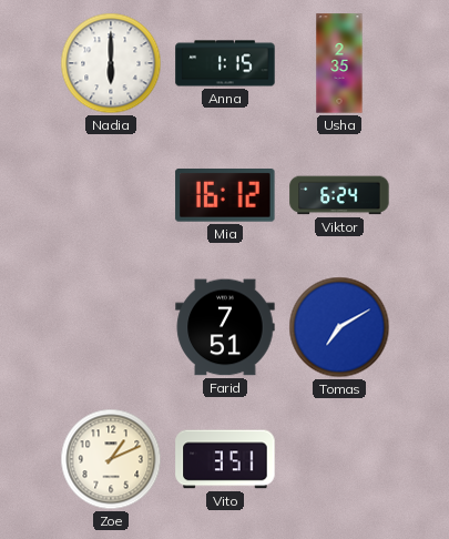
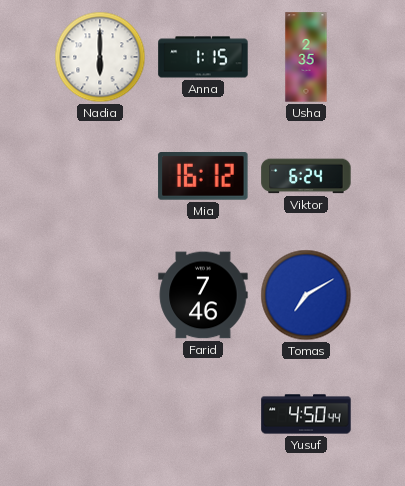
Farid: 7:51 -> 7:46
Zoe: 1:11 -> none
Vito: 3:51 -> none
Yusuf: none -> 4:50
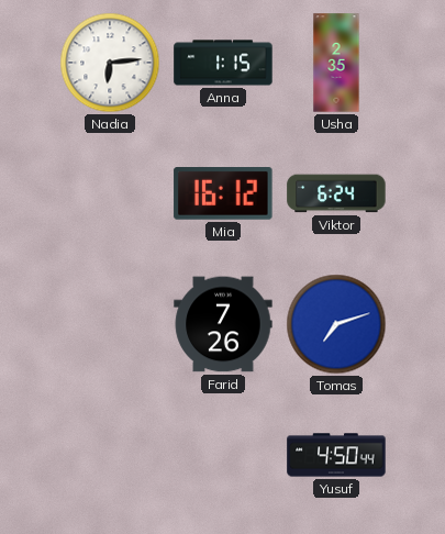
Nadia: 6:00 -> 6:14
Farid: 7:46 -> 7:26
Tomas: 7:10 -> 7:12
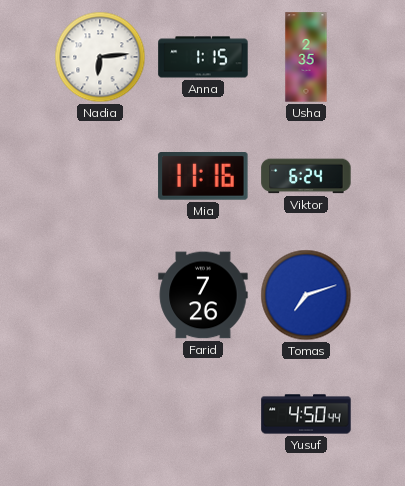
Mia: 16:12 -> 11:16
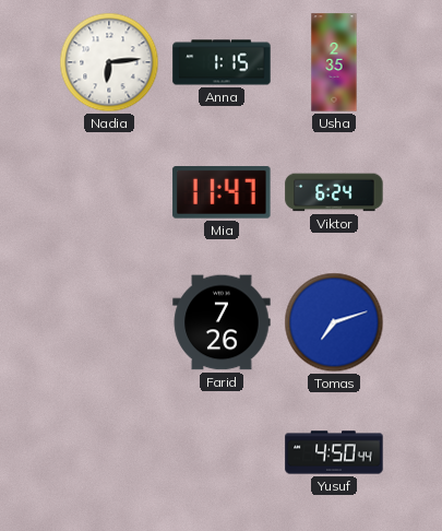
Mia: 11:16 -> 11:47
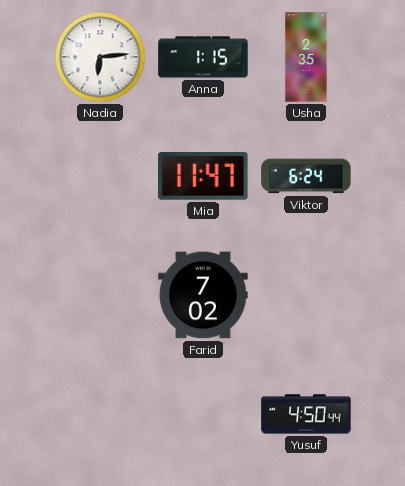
Farid: 7:26 -> 7:02
Tomas: 7:12 -> none
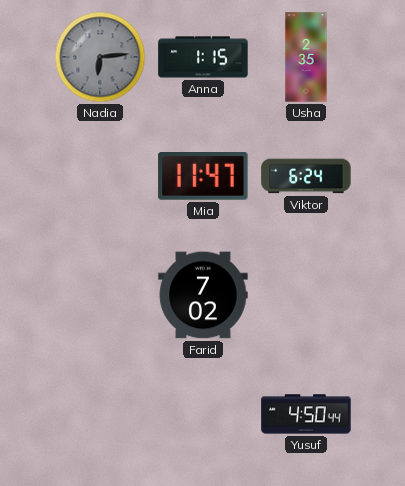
Nadia dial: white -> grey
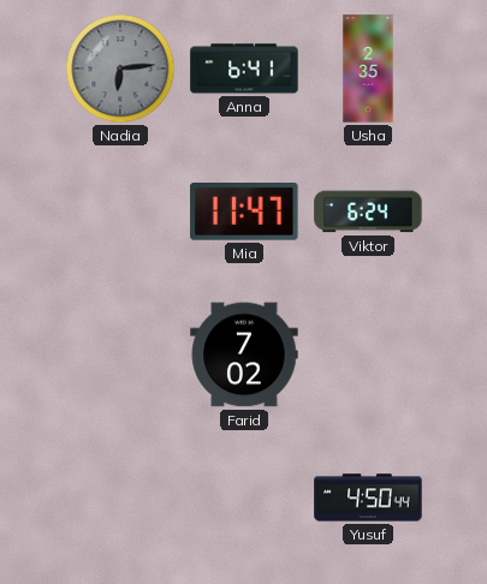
Anna: 1:15 -> 6:41
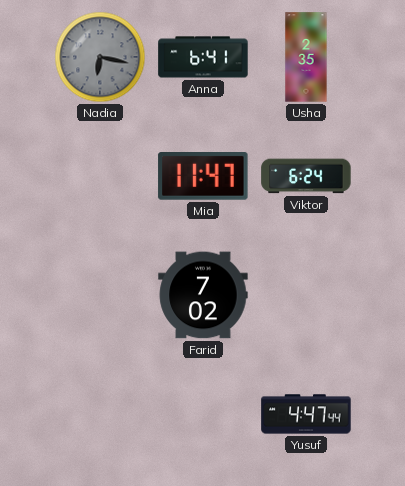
Nadia: 6:14 -> 6:17
Yusuf: 4:50 -> 4:47
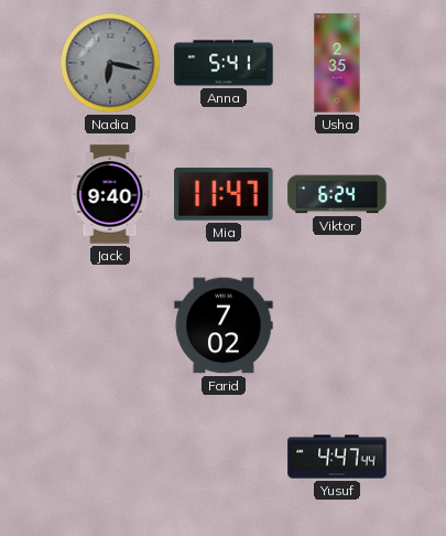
Anna: 6:41 -> 5:41
Jack: none -> 9:40
